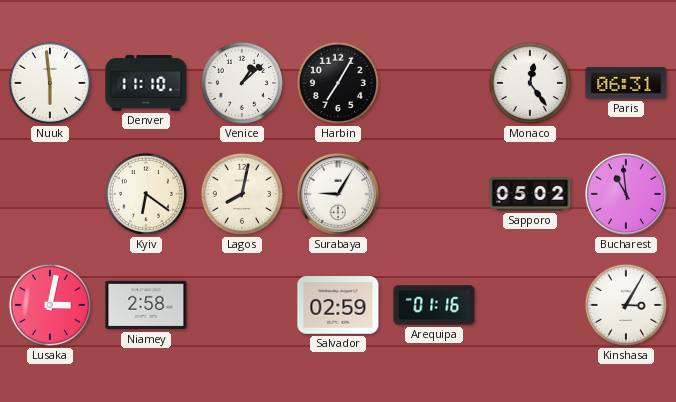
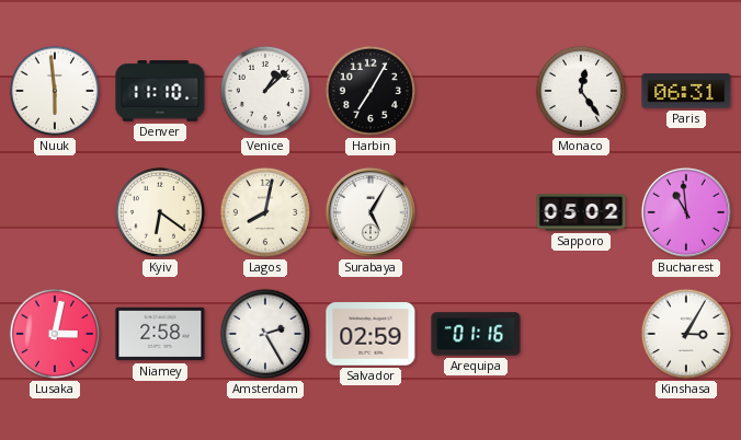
Surabaya: 9:05 -> 5:05
Amsterdam: none -> 2:25
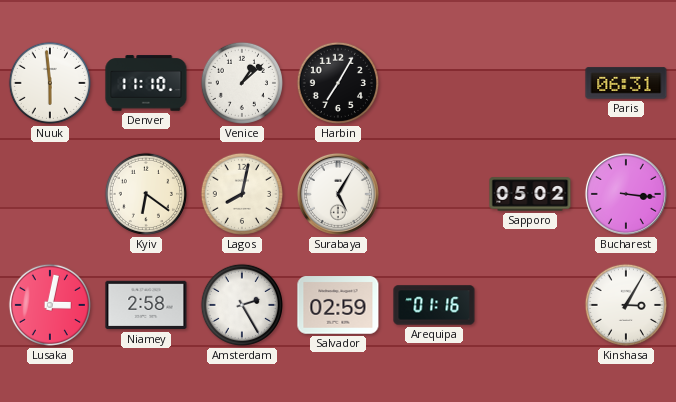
Monaco: 12:24 -> none
Bucharest: 10:59 -> 3:16
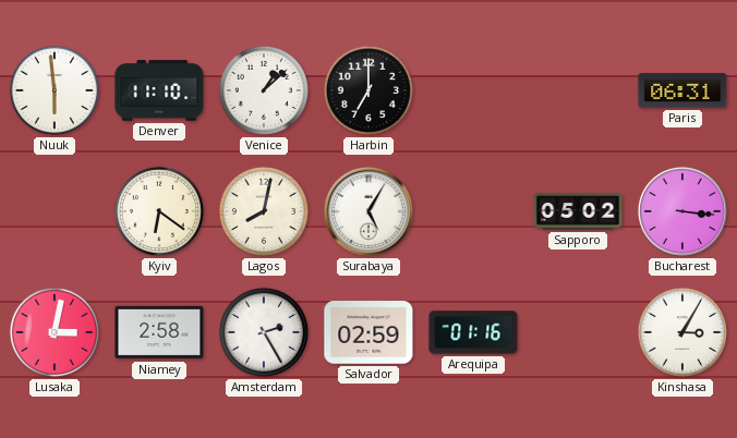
Harbin: 7:05 -> 7:00
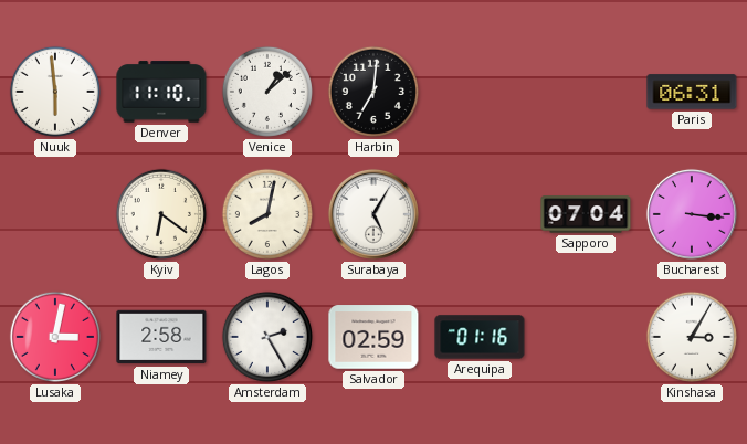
Harbin: 7:00 -> 7:01
Sapporo: 05:02 -> 07:04
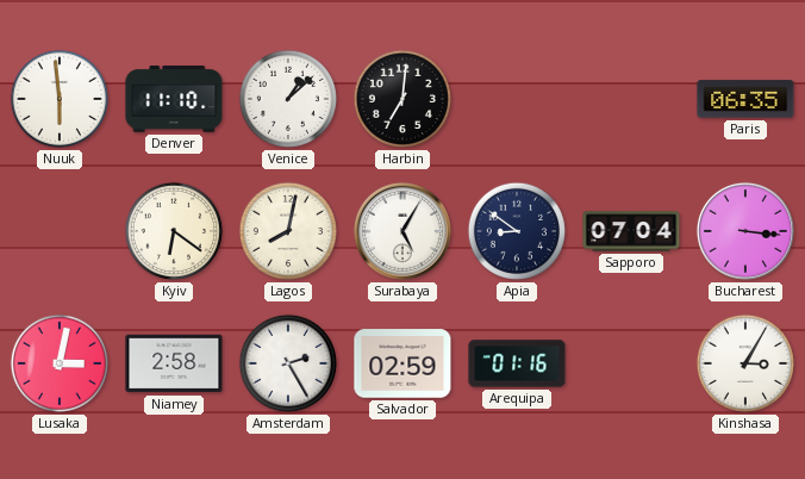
Paris: 06:31 -> 06:35
Apia: none -> 8:51
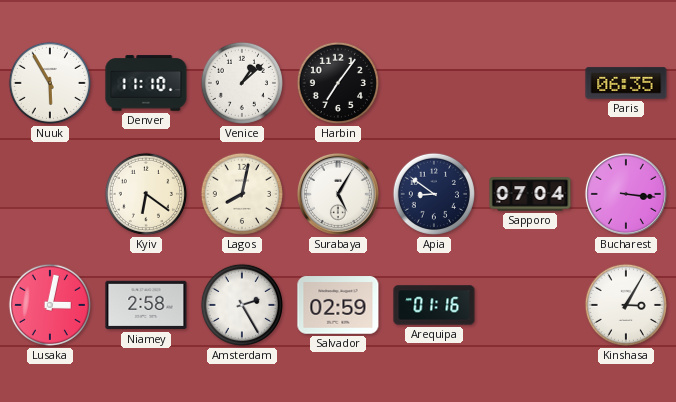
Nuuk: 5:59 -> 5:55
Harbin: 7:01 -> 7:06
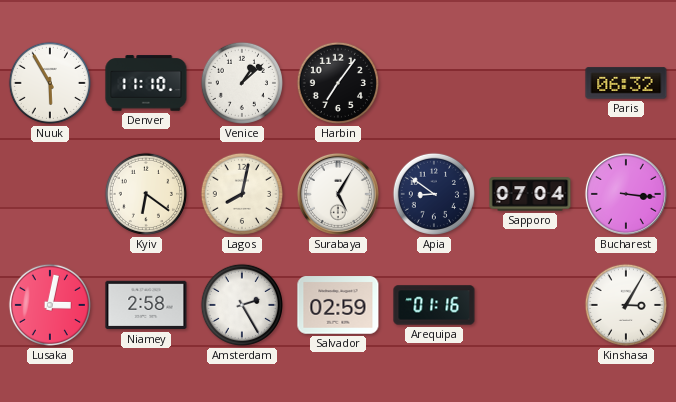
Paris: 06:35 -> 06:32
